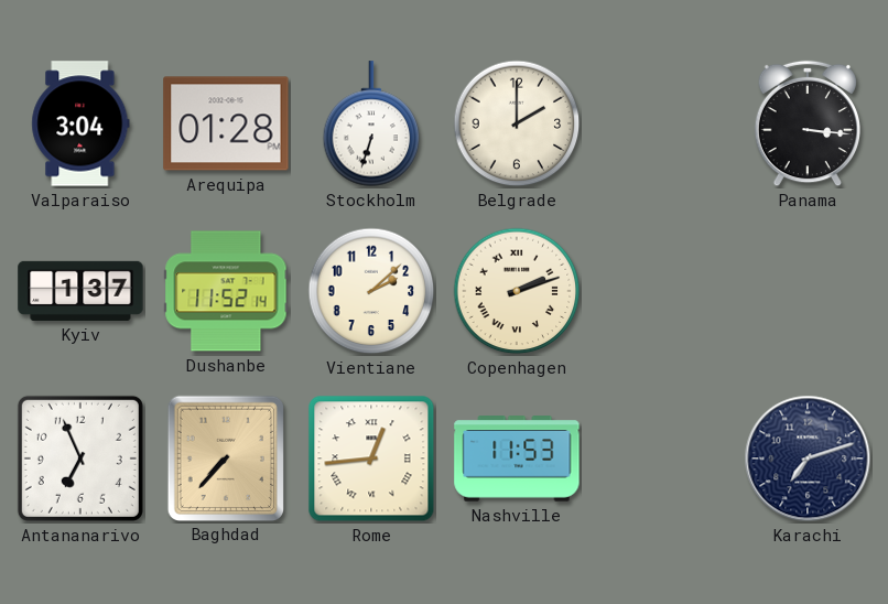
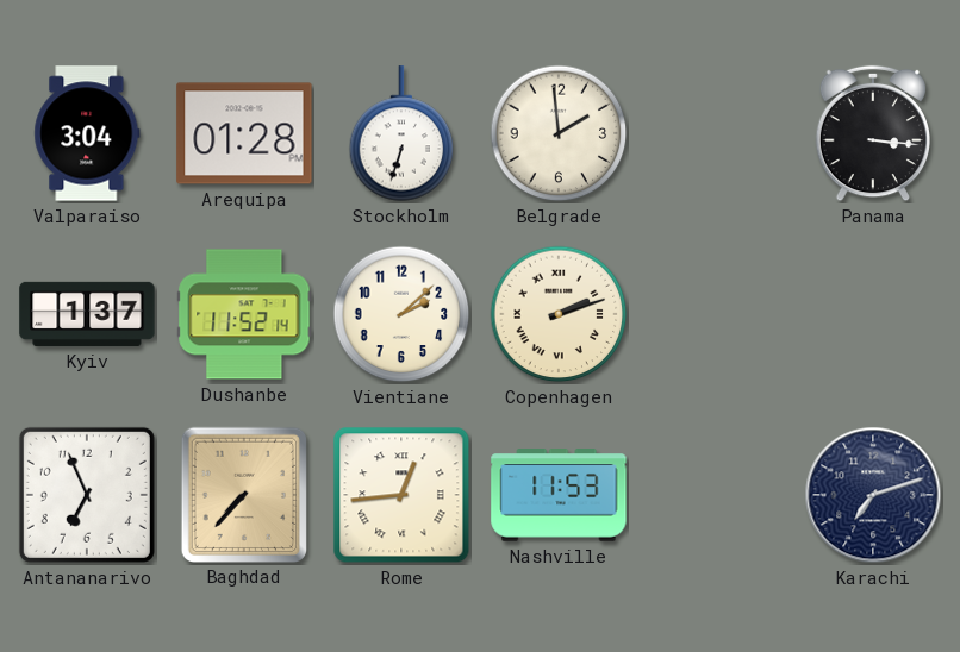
Belgrade: 2:00 -> 1:59
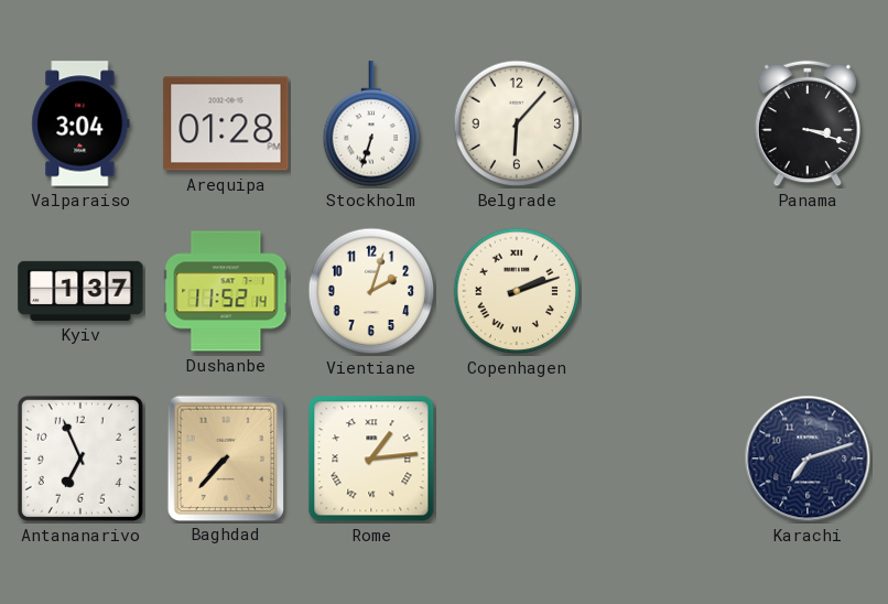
Belgrade: 1:59 -> 6:07
Panama: 3:16 -> 3:18
Vientiane: 2:08 -> 2:03
Rome: 12:44 -> 1:14
Nashville: 11:53 -> none
